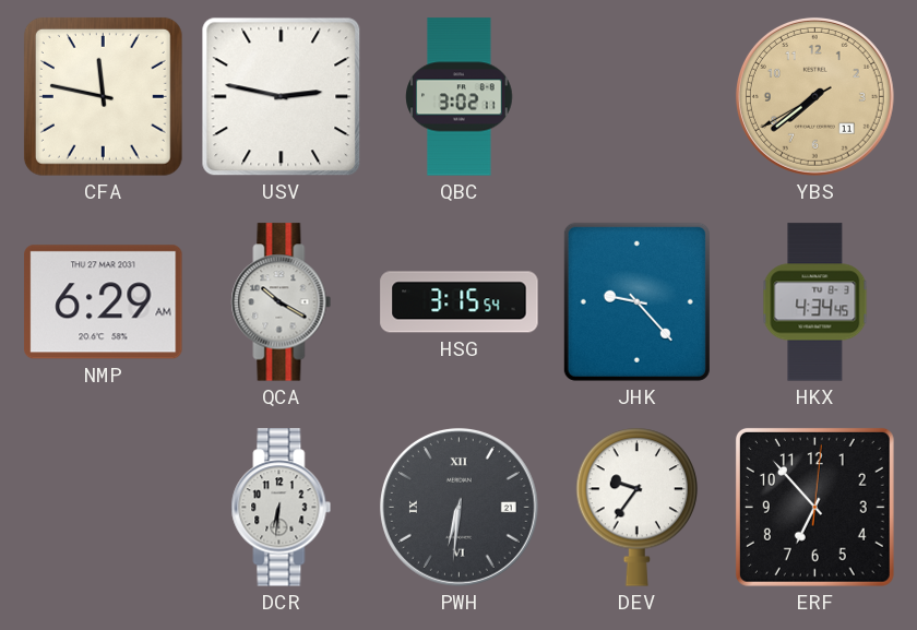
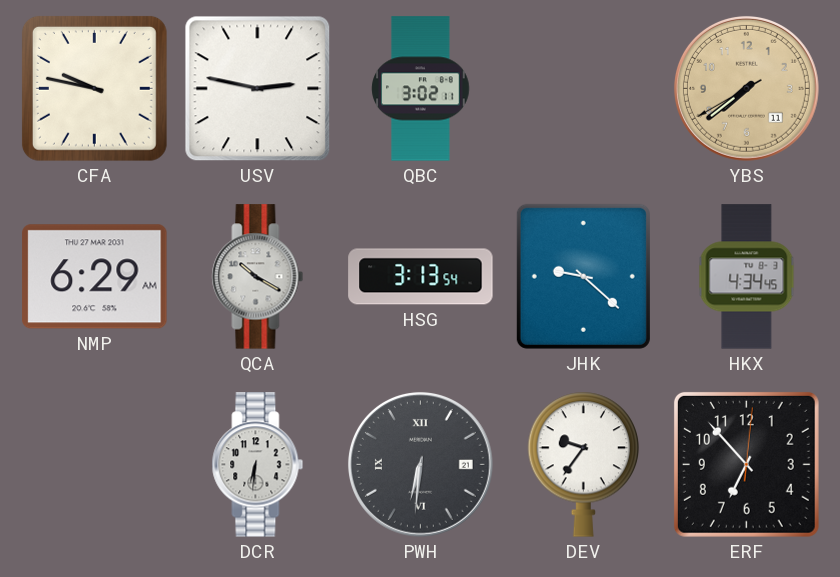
CFA: 11:47 -> 9:47
HSG: 3:15 -> 3:13
JHK: 9:23 -> 9:22
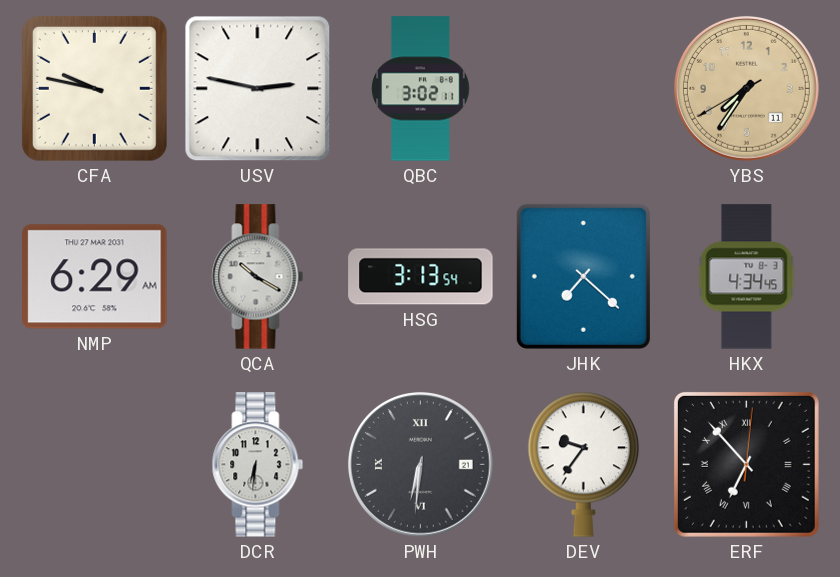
YBS: 7:38 -> 7:35
JHK: 9:22 -> 7:22
ERF numerals: Arabic -> Roman
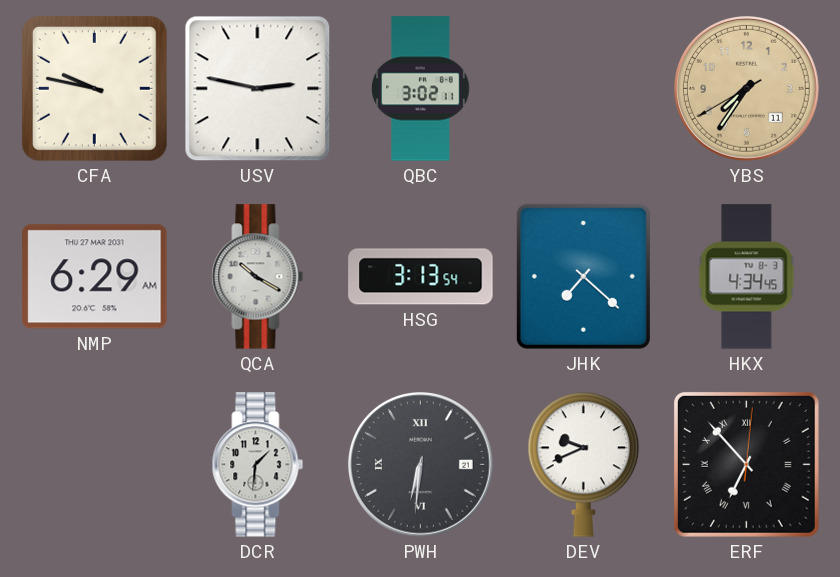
DCR: 6:31 -> 1:31
DEV: 9:36 -> 9:41
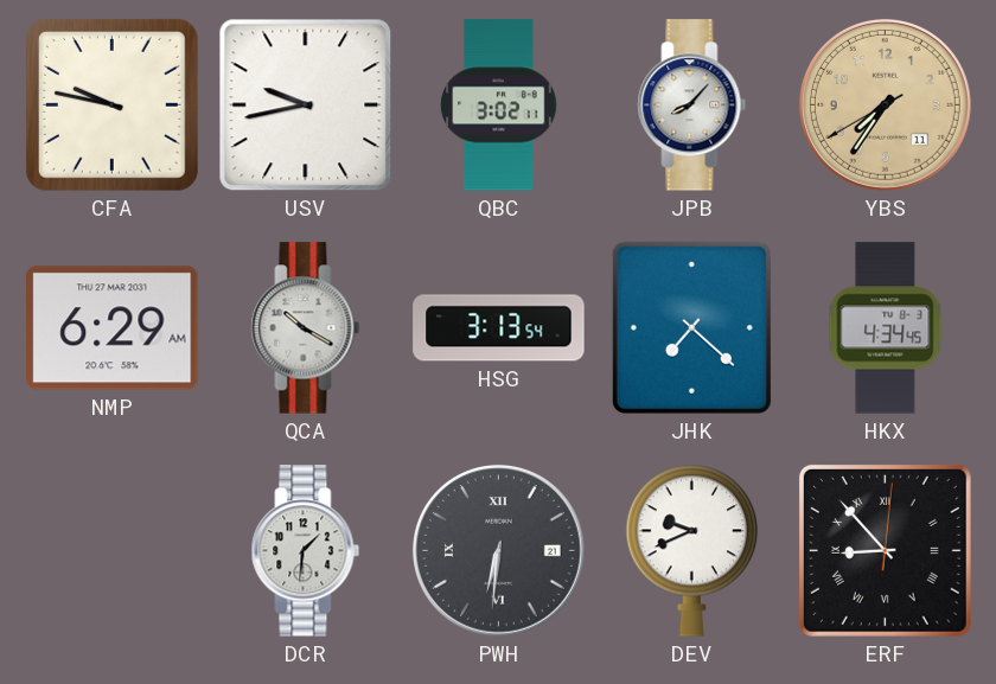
USV: 2:47 -> 9:43
JPB: none -> 8:07
ERF: 6:53 -> 8:53
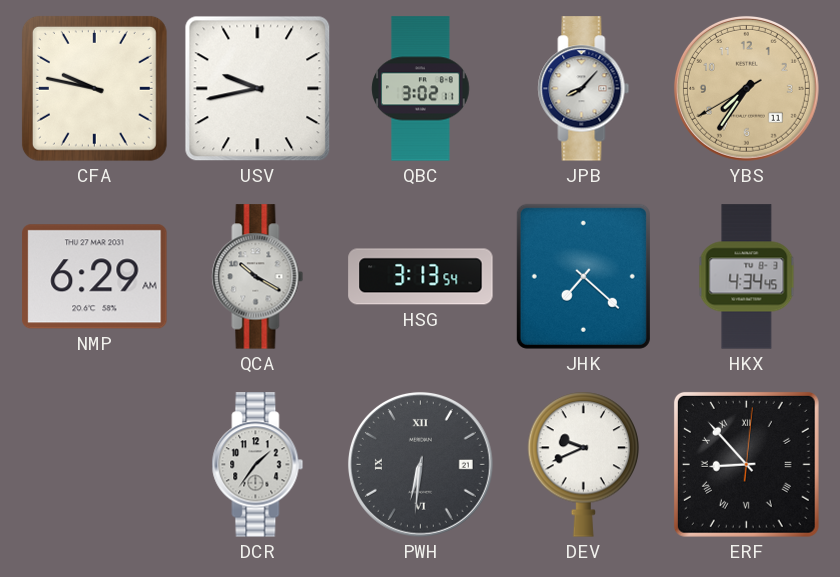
DCR: 1:31 -> 1:36
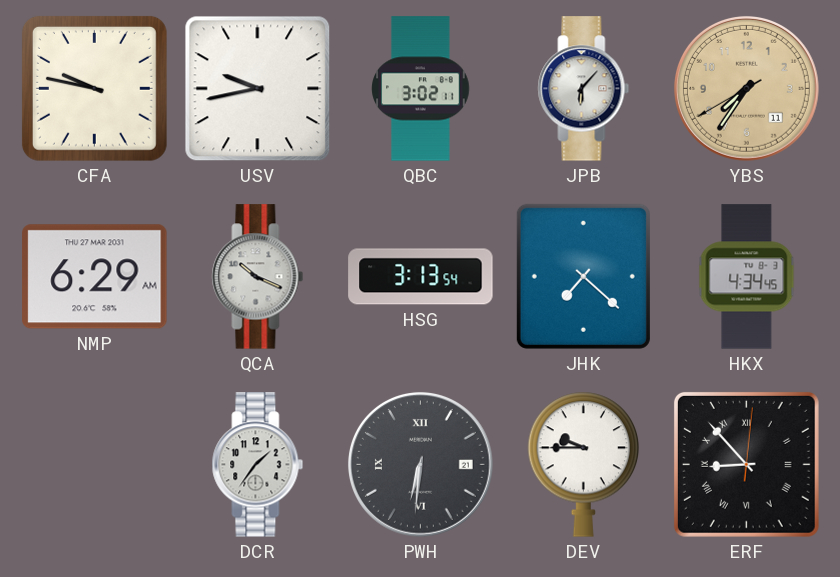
JPB: 8:07 -> 6:07
QCA: 10:20 -> 10:19
DEV: 9:41 -> 9:45
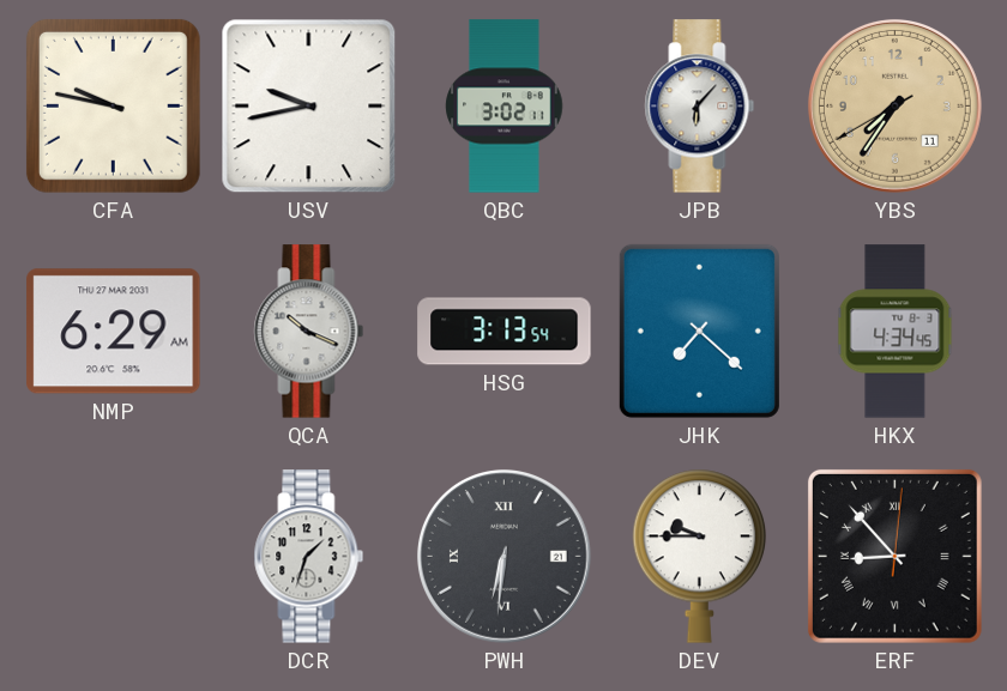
DCR: 1:36 -> 1:33
